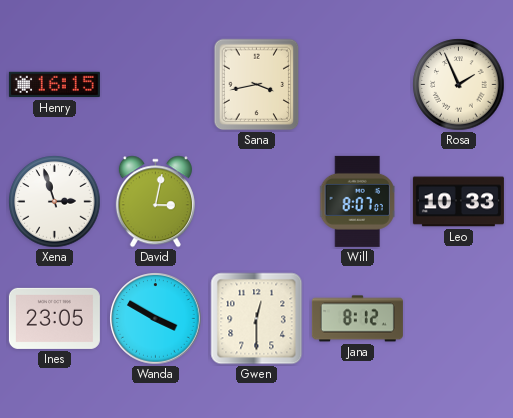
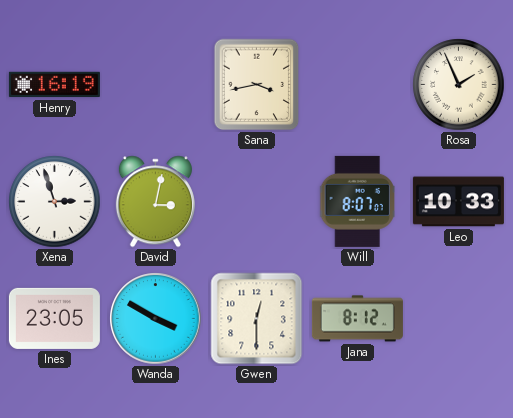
Henry: 16:15 -> 16:19
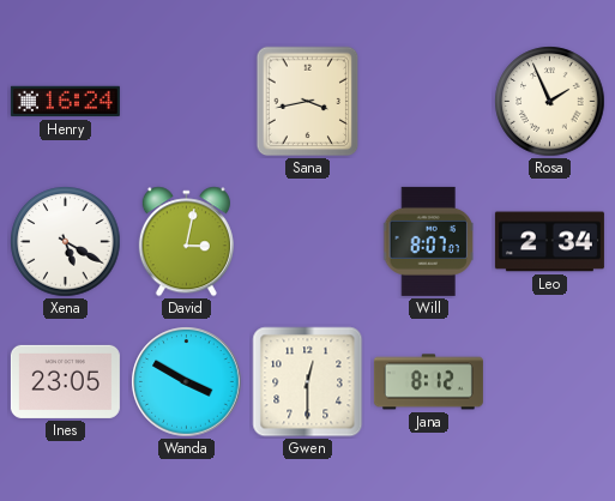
Henry: 16:19 -> 16:24
Xena: 2:57 -> 5:20
Leo: 10:33 -> 2:34
